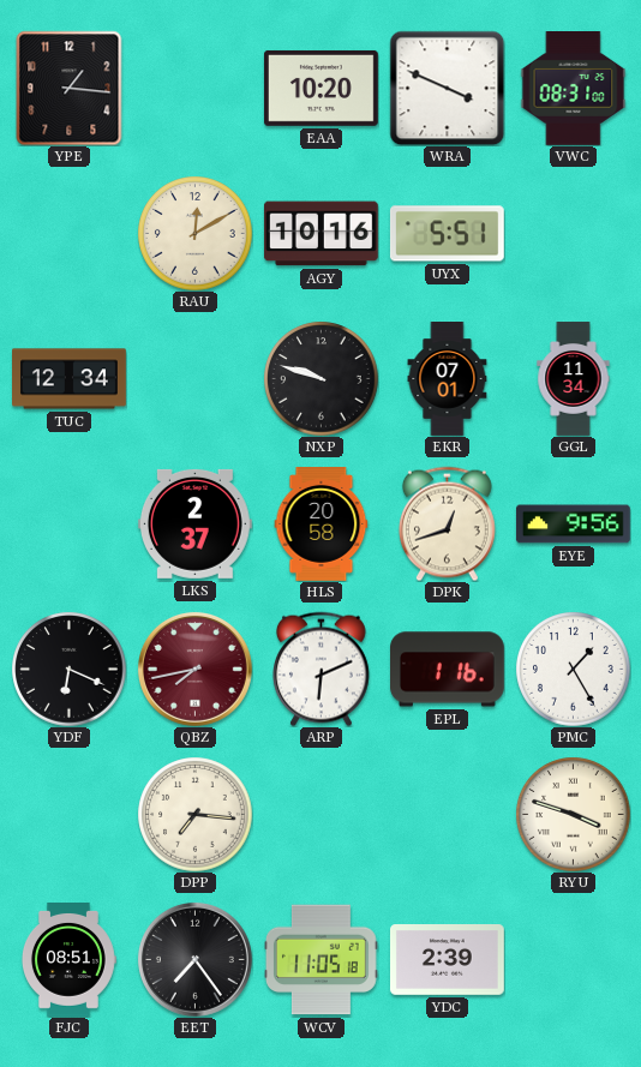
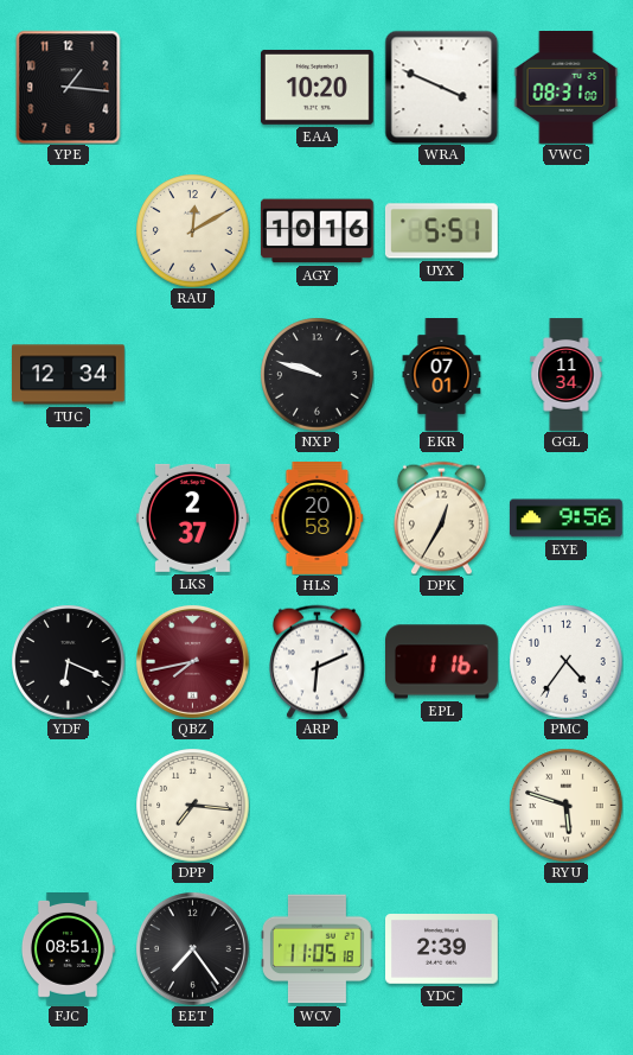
DPK: 12:42 -> 12:35
PMC: 1:25 -> 4:36
RYU: 3:48 -> 5:48
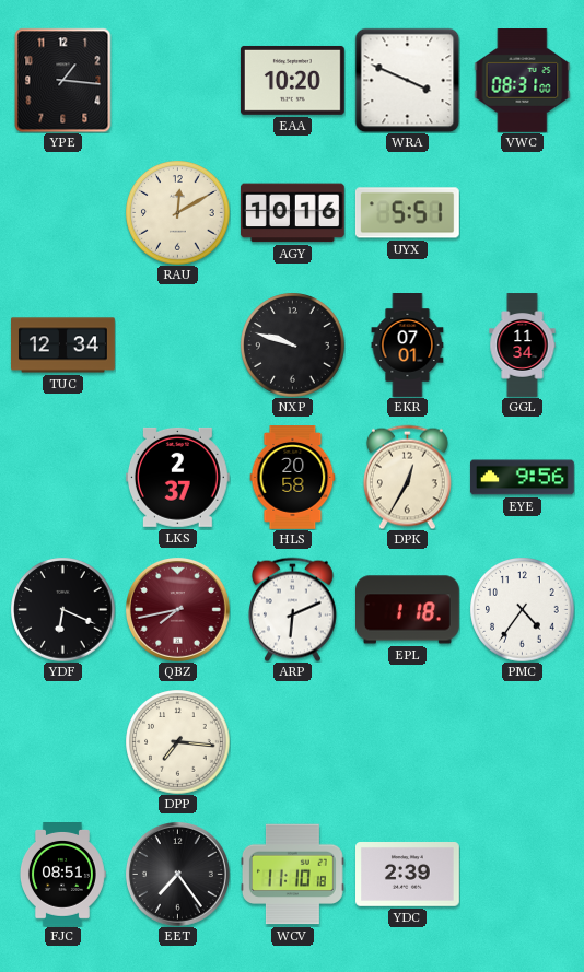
EPL: 1:16 -> 1:18
RYU: 5:48 -> none
WCV: 11:05 -> 11:10
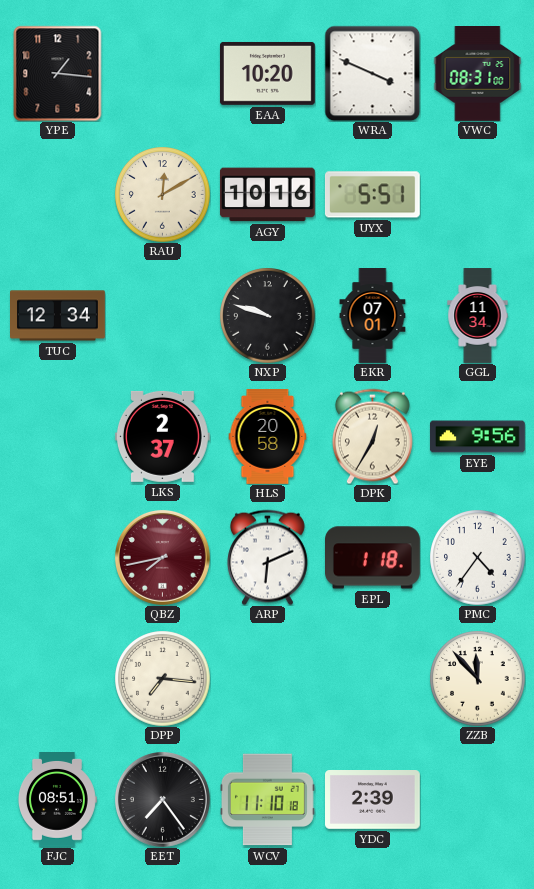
YDF: 6:19 -> none
ZZB: none -> 11:53
